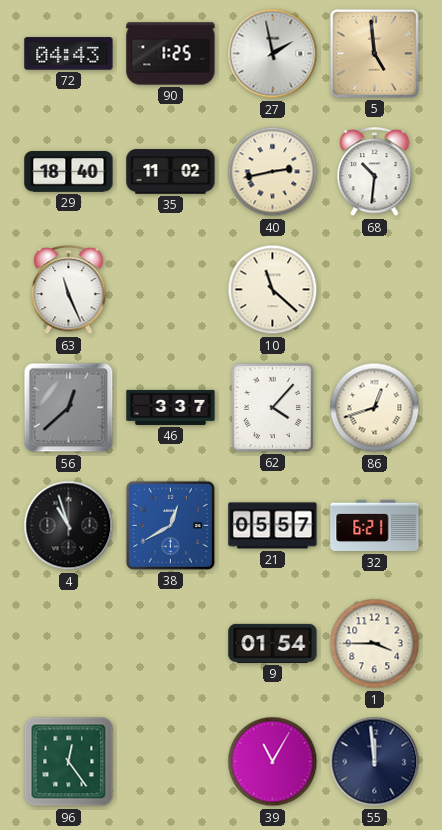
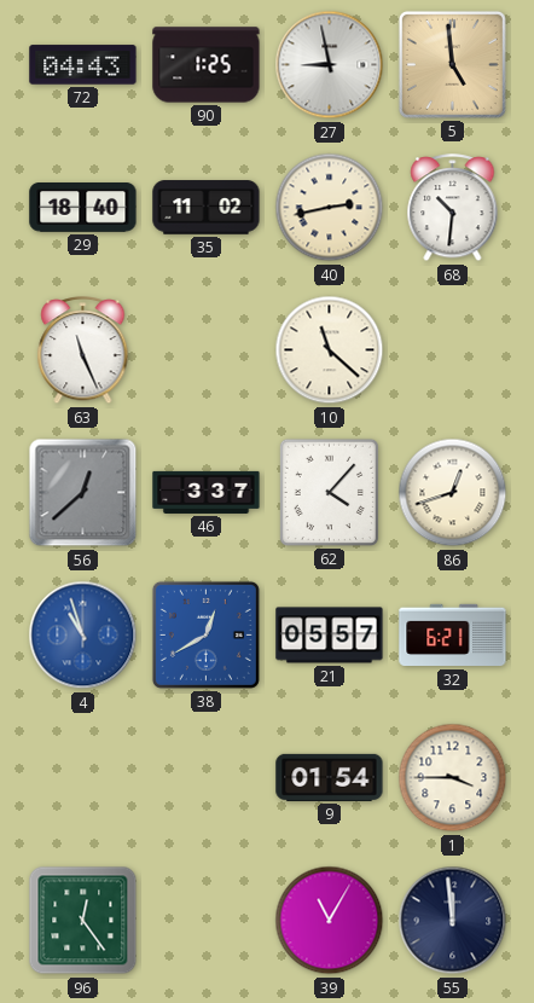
27: 1:58 -> 8:58
4 dial: black -> blue
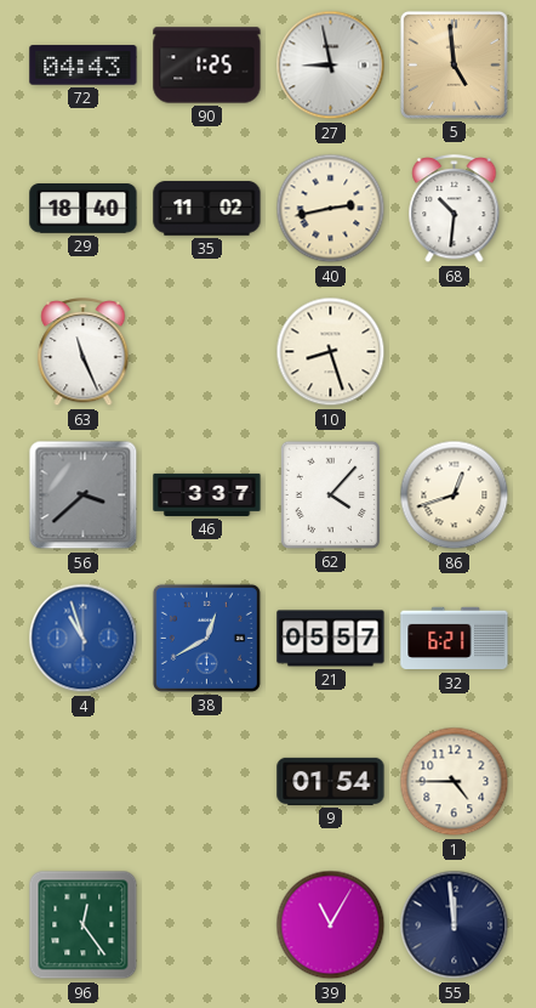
10: 11:22 -> 8:27
56: 12:38 -> 3:38
1: 3:45 -> 4:45
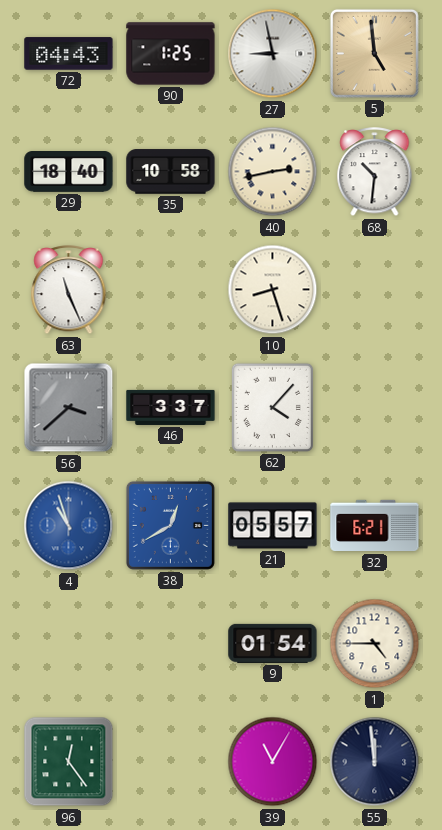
35: 11:02 -> 10:58
86: 12:42 -> none
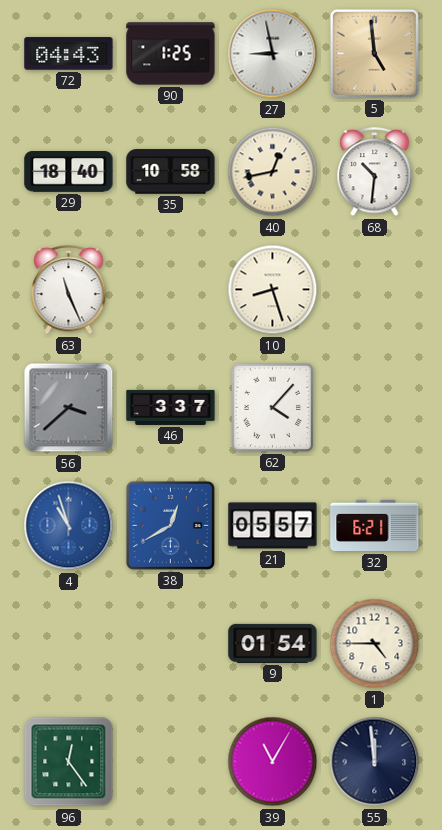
40: 2:43 -> 12:43
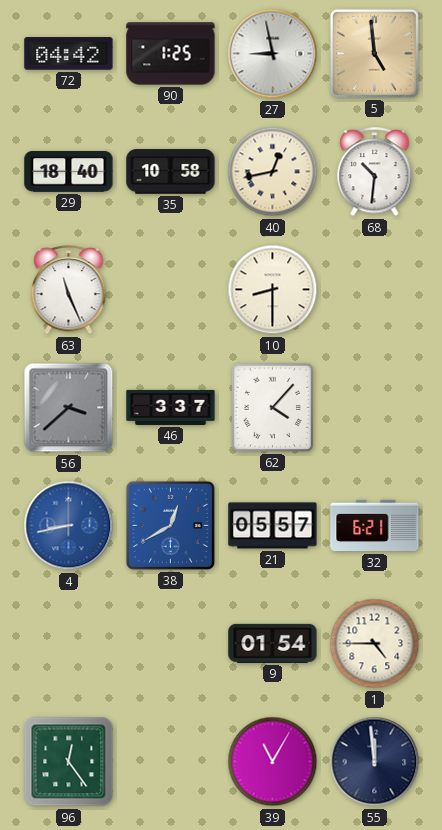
72: 04:43 -> 04:42
10: 8:27 -> 8:30
4: 10:57 -> 8:43
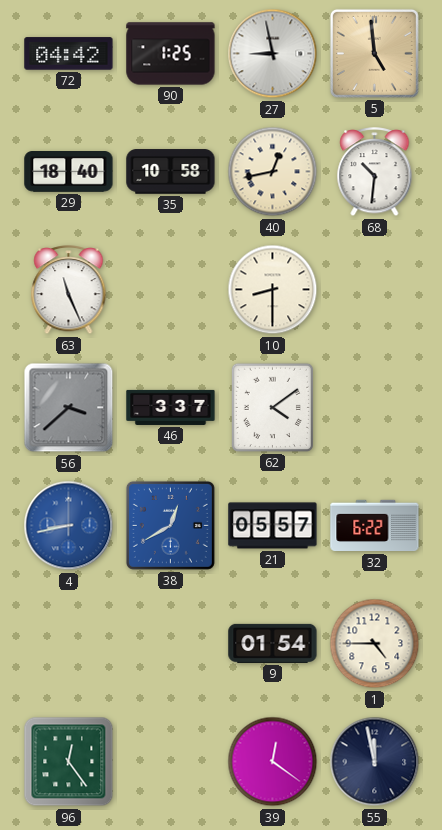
62: 4:07 -> 4:09
32: 6:21 -> 6:22
39: 11:05 -> 12:21
55: 11:59 -> 11:58
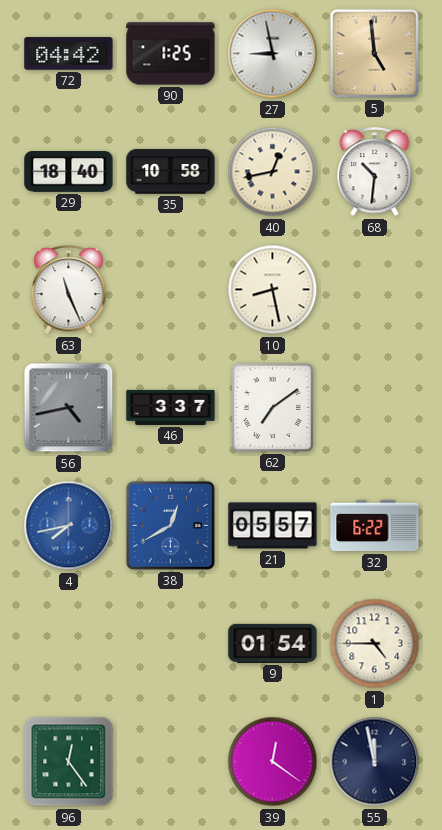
10: 8:30 -> 8:28
56: 3:38 -> 4:43
62: 4:09 -> 7:09
4: 8:43 -> 7:43
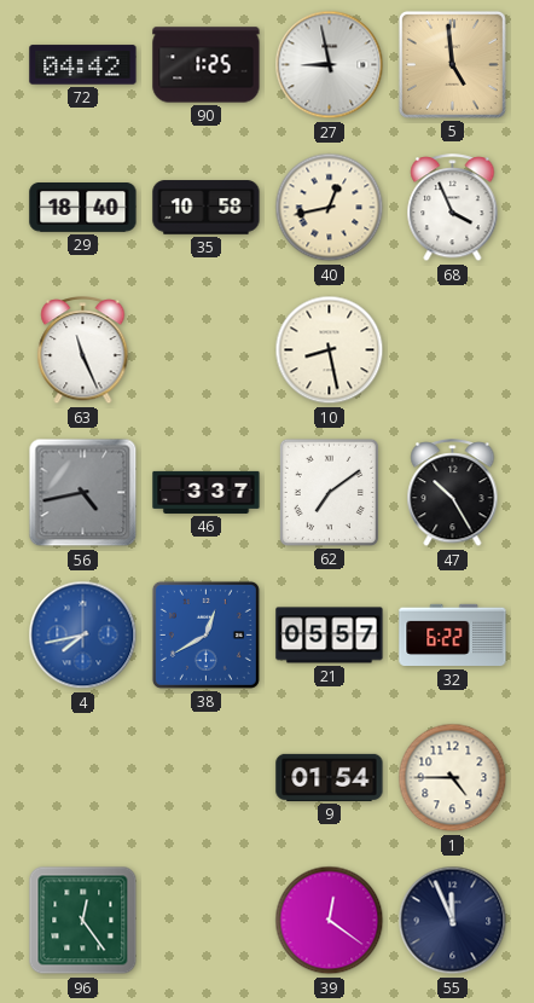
68: 10:31 -> 3:56
47: none -> 10:25
55: 11:58 -> 11:56
